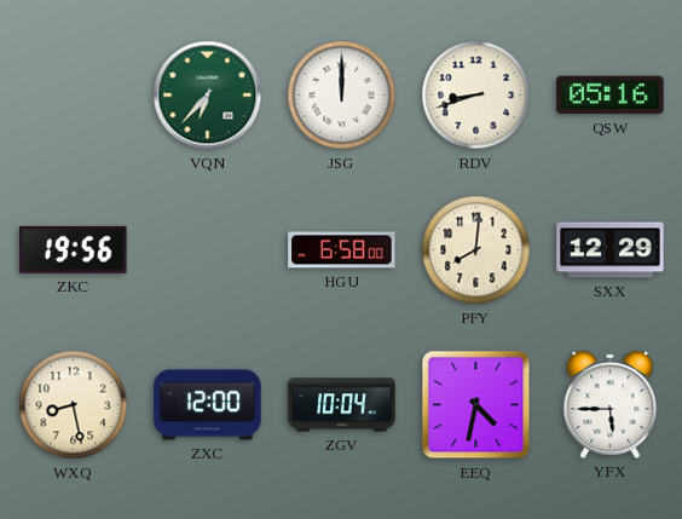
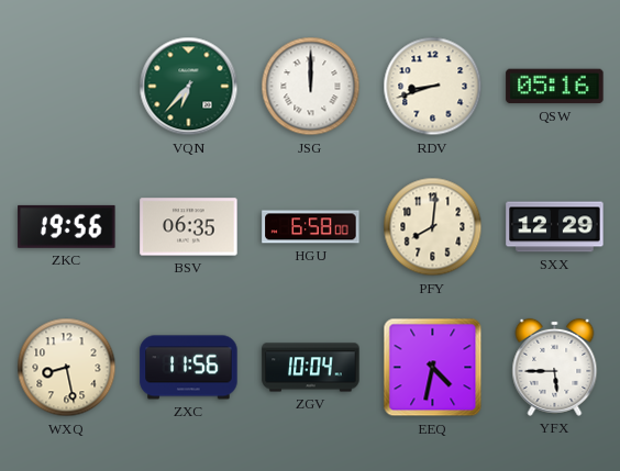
BSV: none -> 06:35
ZXC: 12:00 -> 11:56
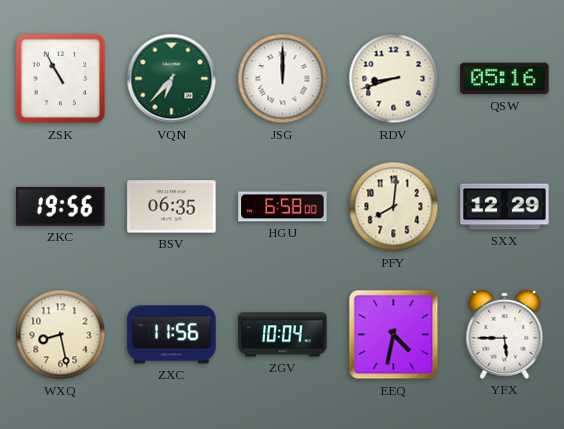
ZSK: none -> 10:55
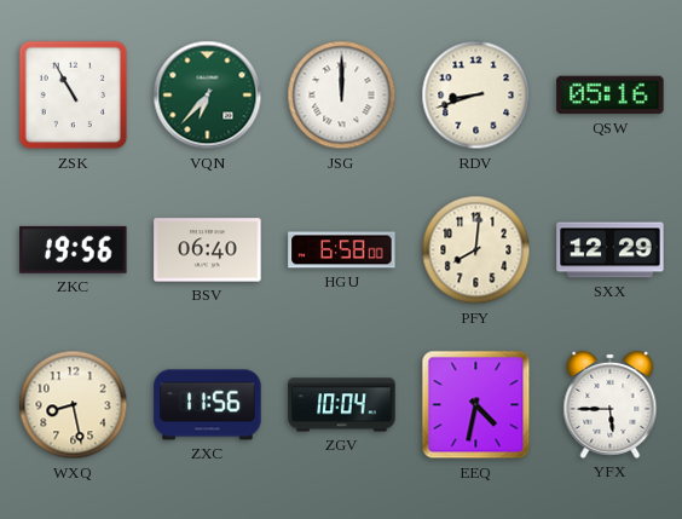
BSV: 06:35 -> 06:40
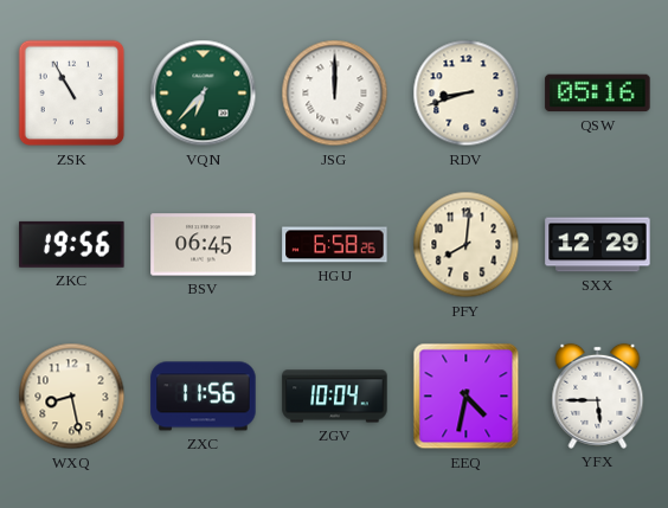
BSV: 06:40 -> 06:45
HGU: 6:58:00 -> 6:58:26
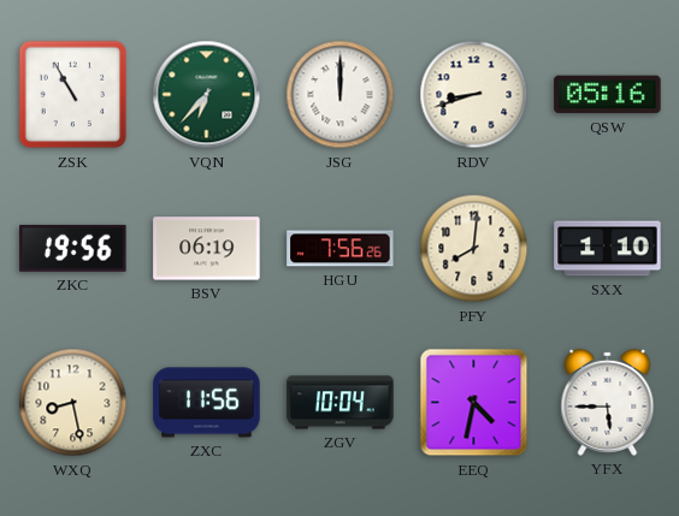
BSV: 06:45 -> 06:19
HGU: 6:58 -> 7:56
SXX: 12:29 -> 1:10
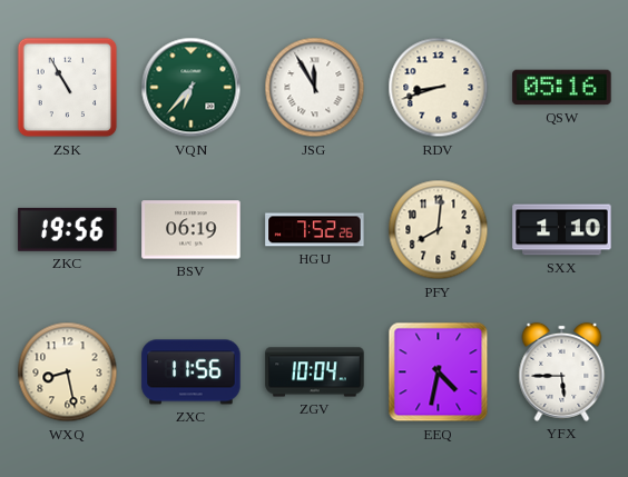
JSG: 12:00 -> 11:55
HGU: 7:56 -> 7:52
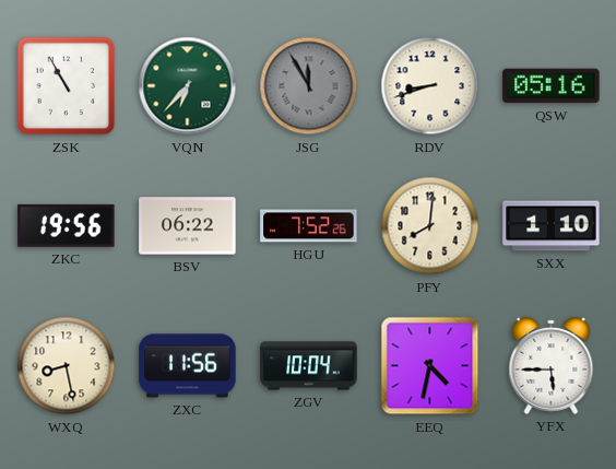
JSG dial: white -> grey
BSV: 06:19 -> 06:22
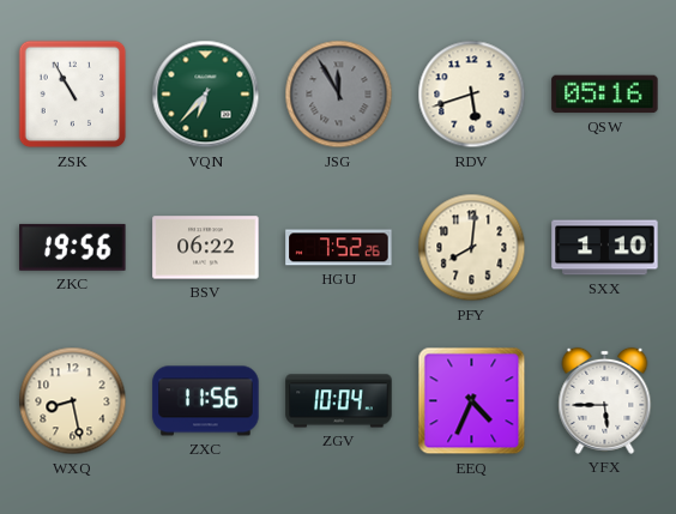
RDV: 8:42 -> 5:42
EEQ: 4:32 -> 4:34
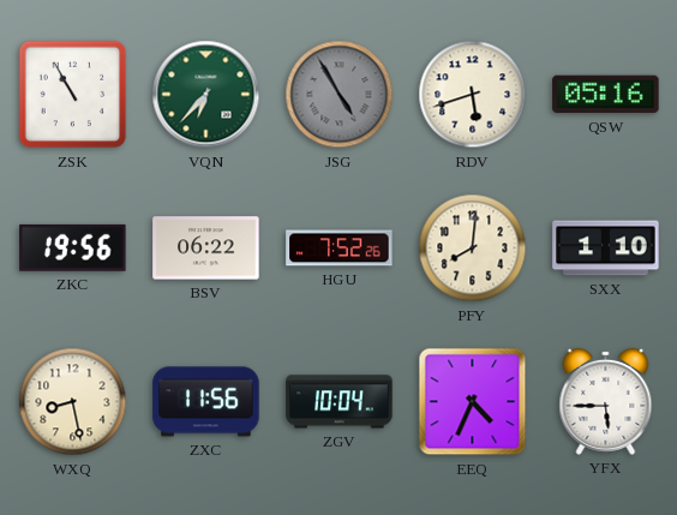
JSG: 11:55 -> 4:55
